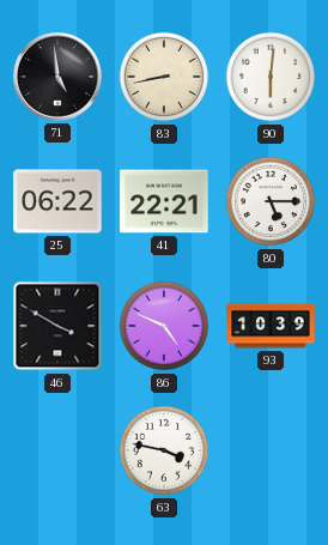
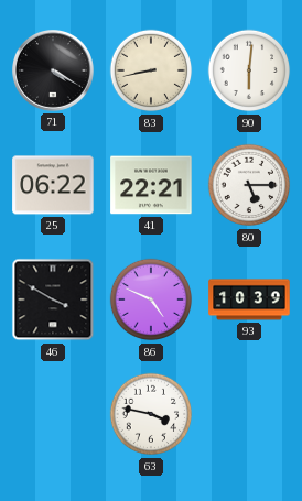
71: 4:59 -> 4:20
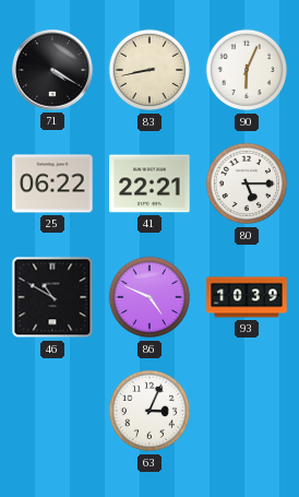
90: 6:01 -> 6:04
46: 3:50 -> 10:50
63: 3:47 -> 3:04
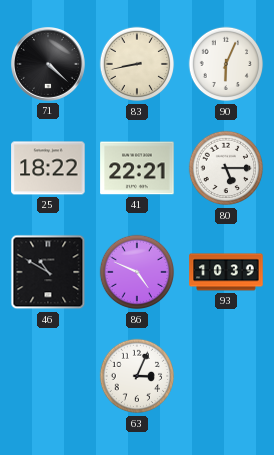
71: 4:20 -> 4:22
25: 06:22 -> 18:22
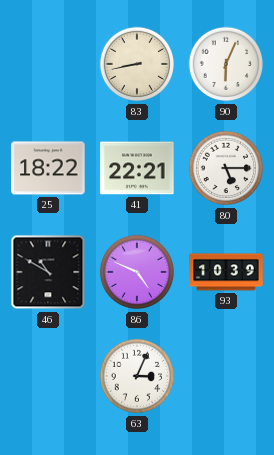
71: 4:22 -> none
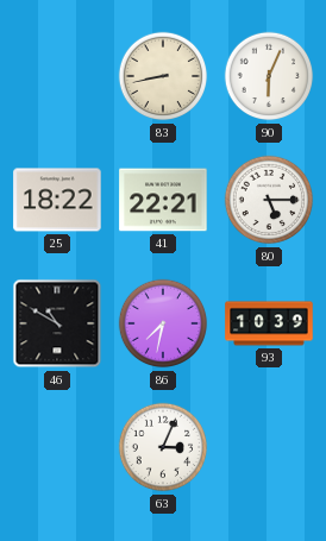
86: 4:49 -> 7:32
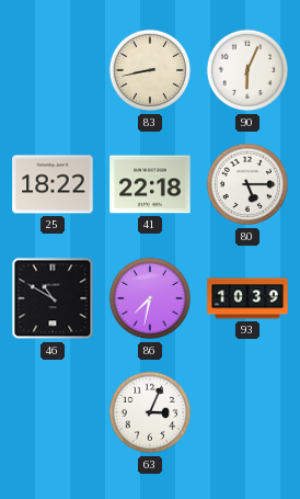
41: 22:21 -> 22:18
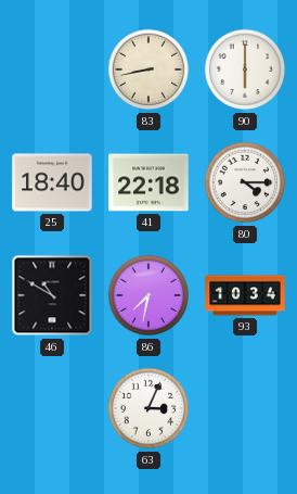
90: 6:04 -> 6:00
25: 18:22 -> 18:40
80: 5:15 -> 4:15
93: 10:39 -> 10:34
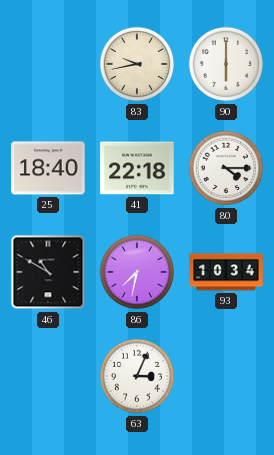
83: 8:43 -> 9:43
